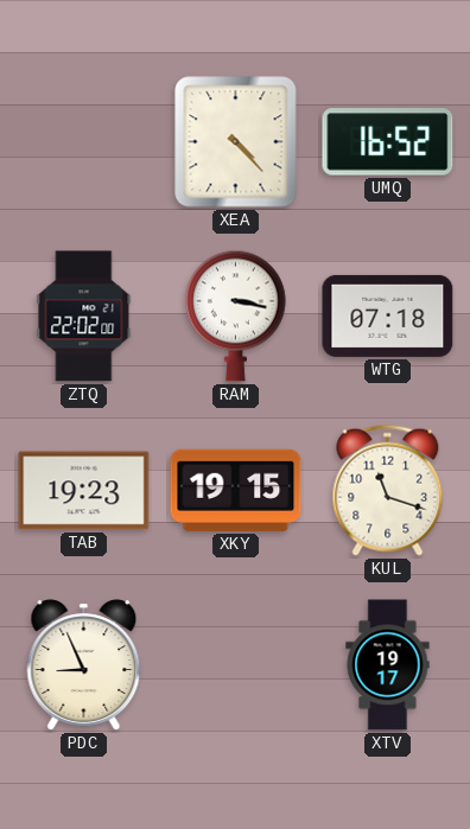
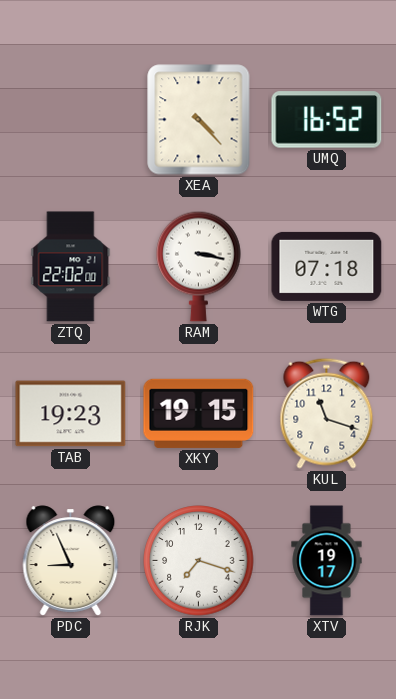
RJK: none -> 7:18
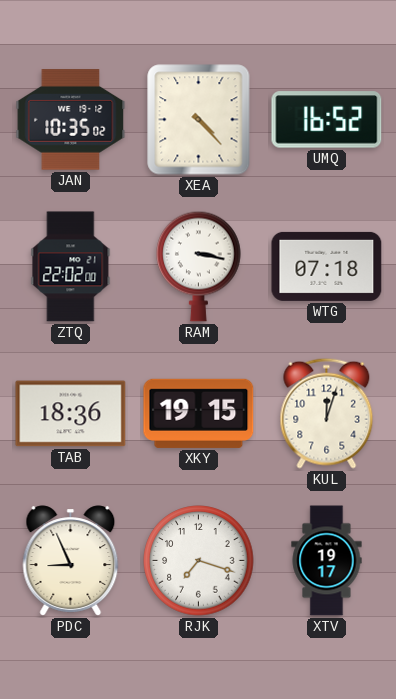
JAN: none -> 10:35
TAB: 19:23 -> 18:36
KUL: 11:18 -> 12:03
